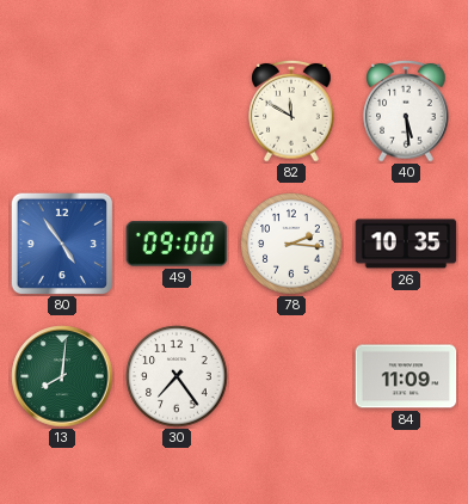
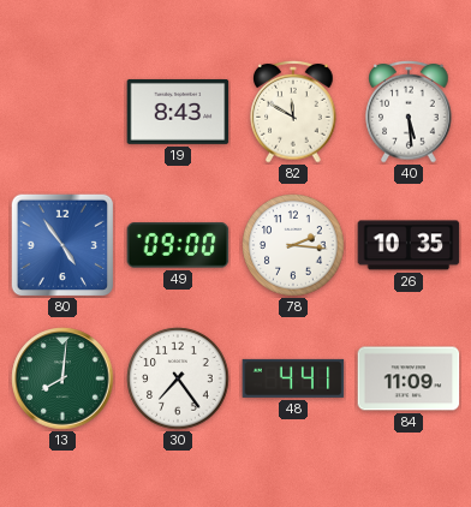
19: none -> 8:43
48: none -> 4:41
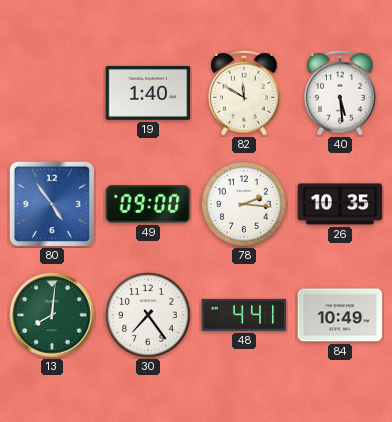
19: 8:43 -> 1:40
84: 11:09 -> 10:49
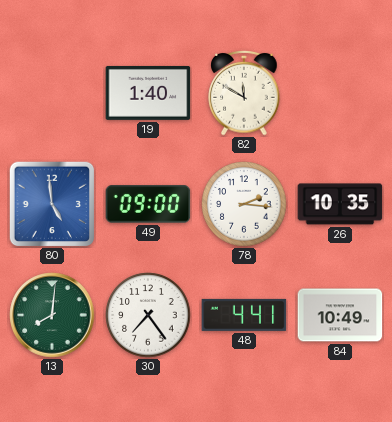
40: 5:29 -> none
80: 4:54 -> 4:59
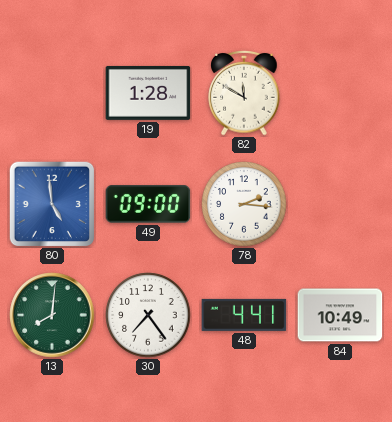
19: 1:40 -> 1:28
26: 10:35 -> none
